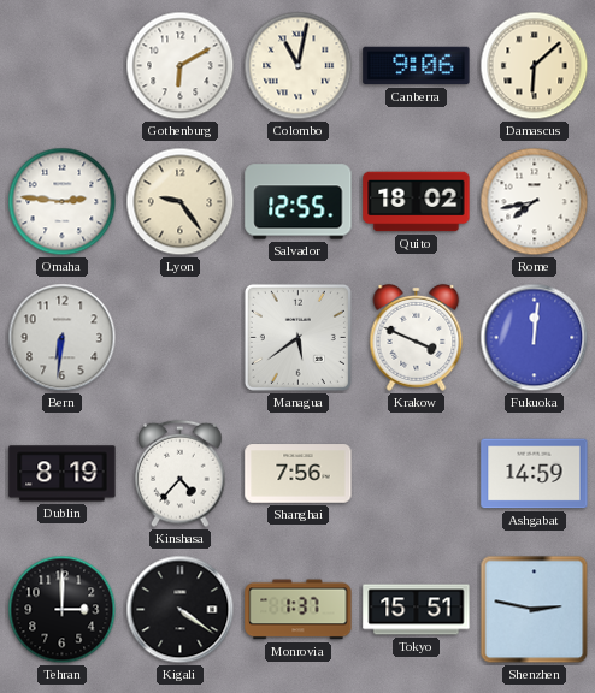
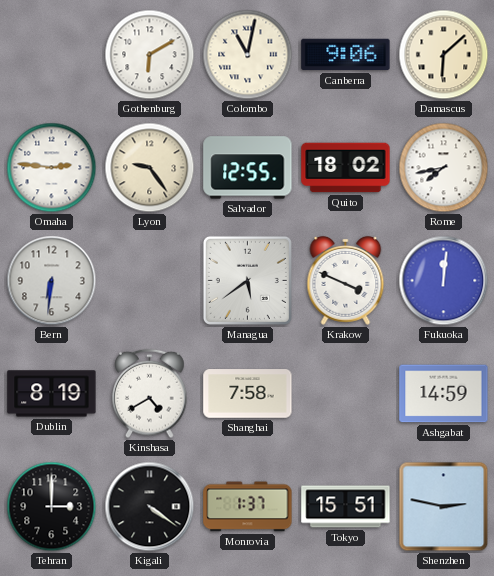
Kinshasa: 4:37 -> 4:40
Shanghai: 7:56 -> 7:58
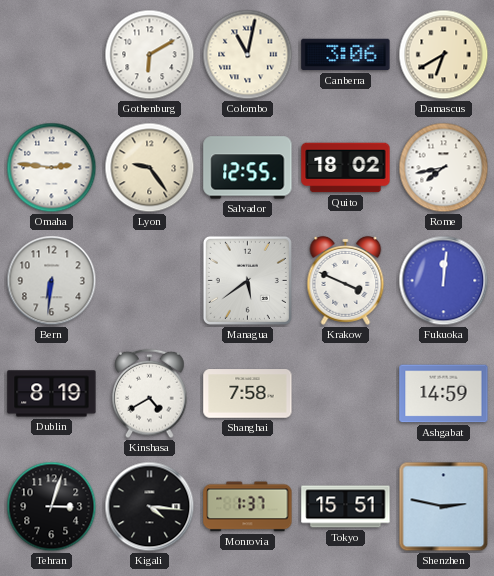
Canberra: 9:06 -> 3:06
Damascus: 6:08 -> 6:40
Tehran: 3:00 -> 3:03
Kigali: 4:21 -> 4:16
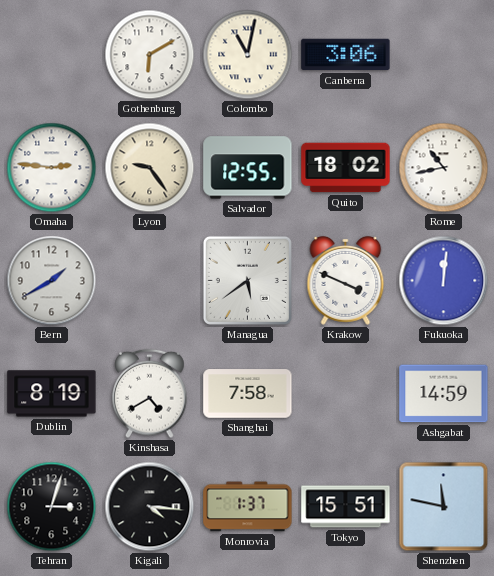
Damascus: 6:40 -> none
Rome: 7:43 -> 10:43
Bern: 6:31 -> 1:40
Shenzhen: 2:47 -> 11:47
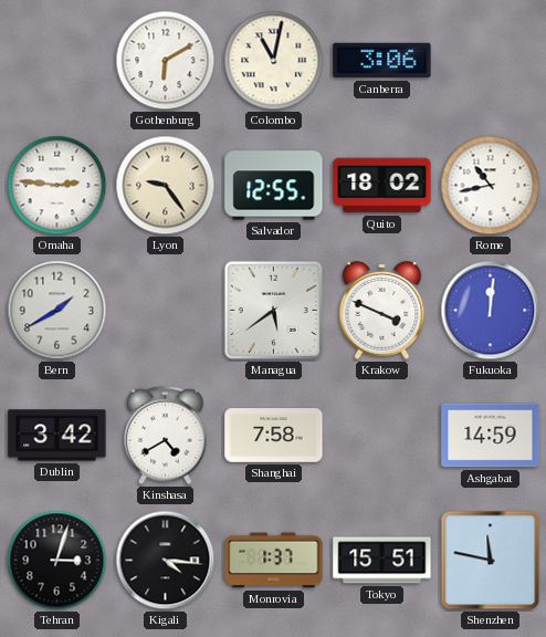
Dublin: 8:19 -> 3:42
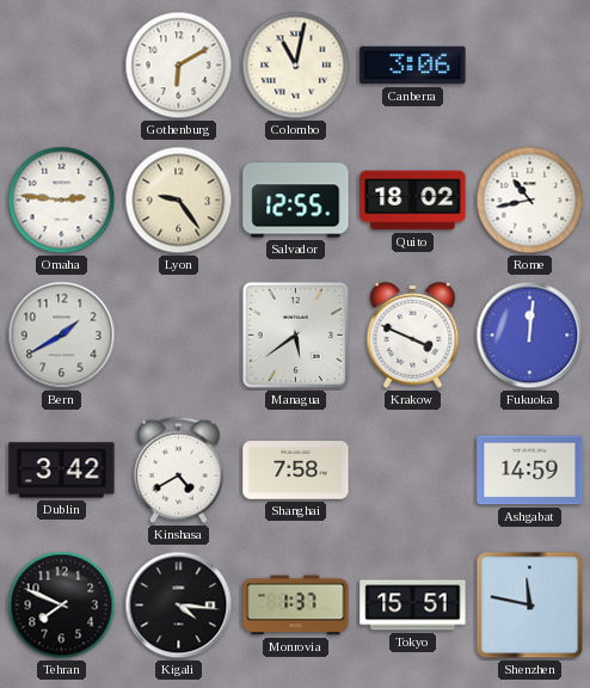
Tehran: 3:03 -> 7:49
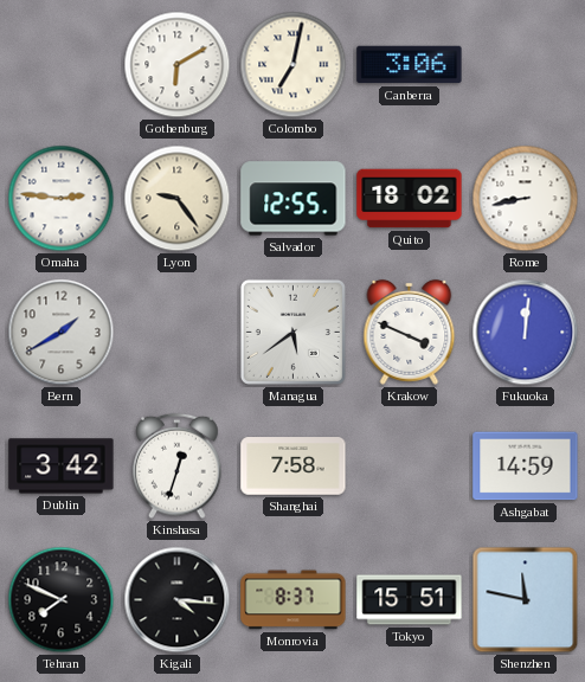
Colombo: 11:02 -> 7:02
Rome: 10:43 -> 8:43
Kinshasa: 4:40 -> 12:33
Monrovia: 1:37 -> 8:37
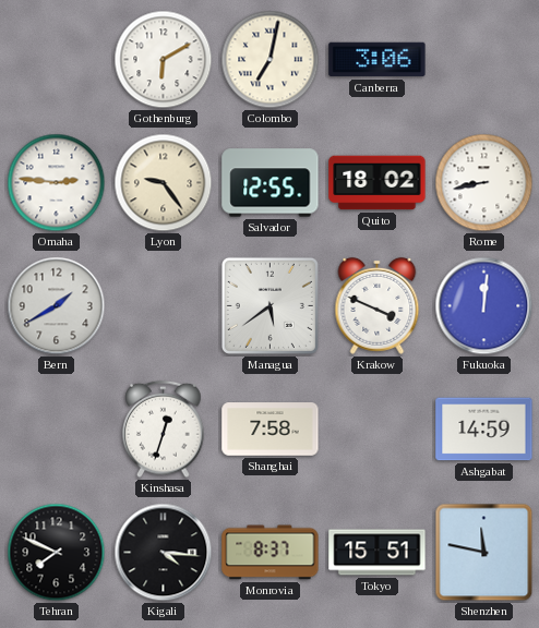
Dublin: 3:42 -> none
